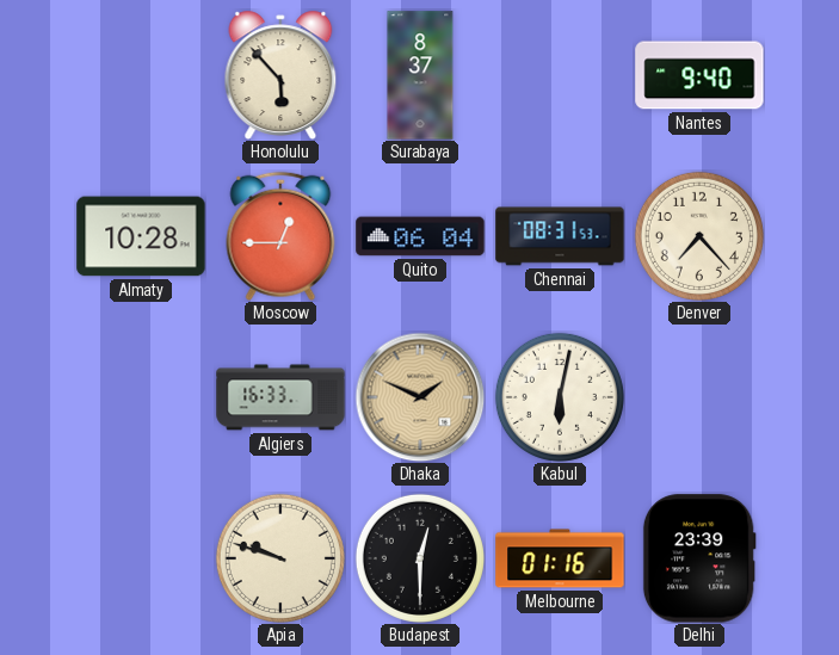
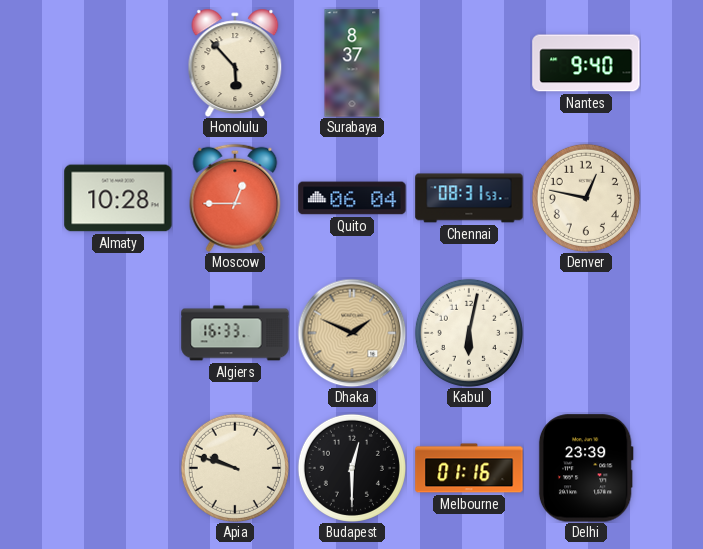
Denver: 7:23 -> 12:47
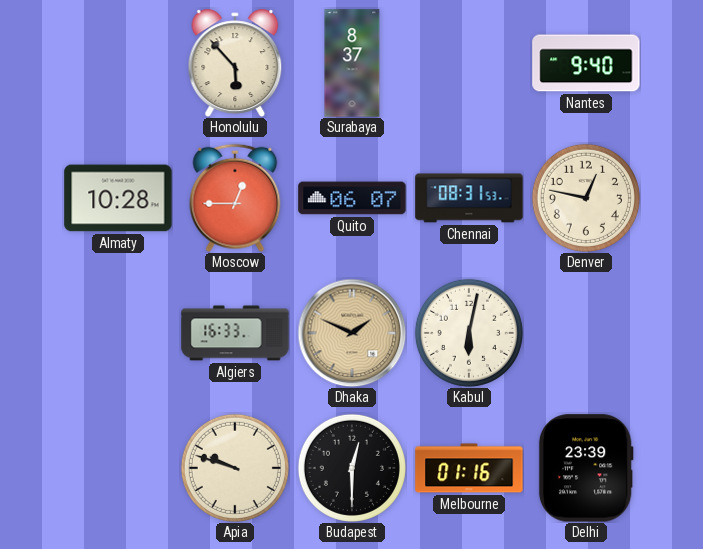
Quito: 06:04 -> 06:07
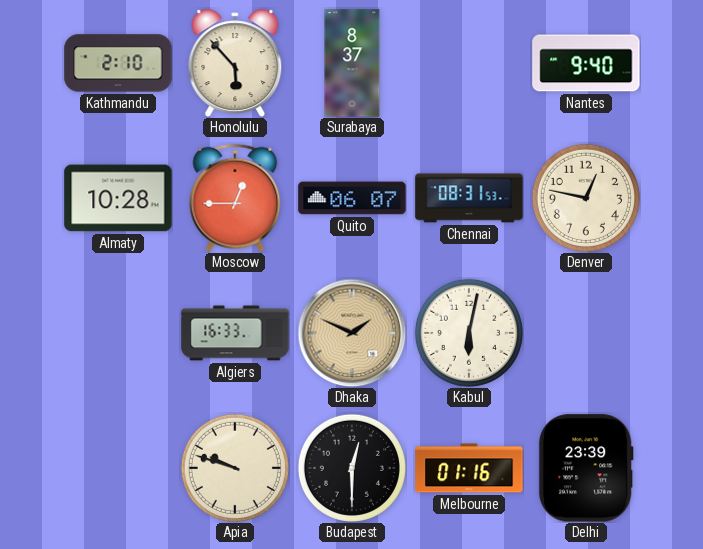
Kathmandu: none -> 2:10
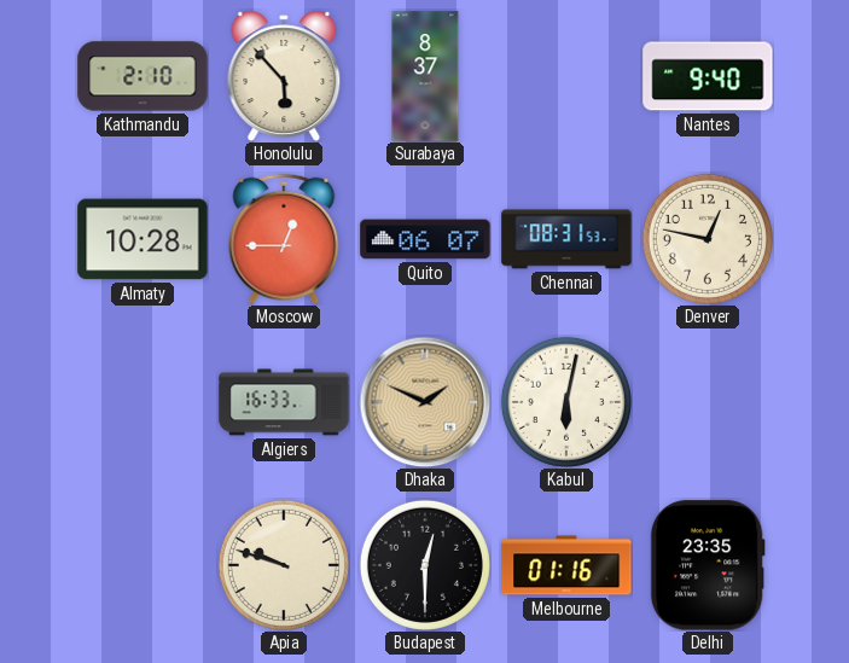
Delhi: 23:39 -> 23:35
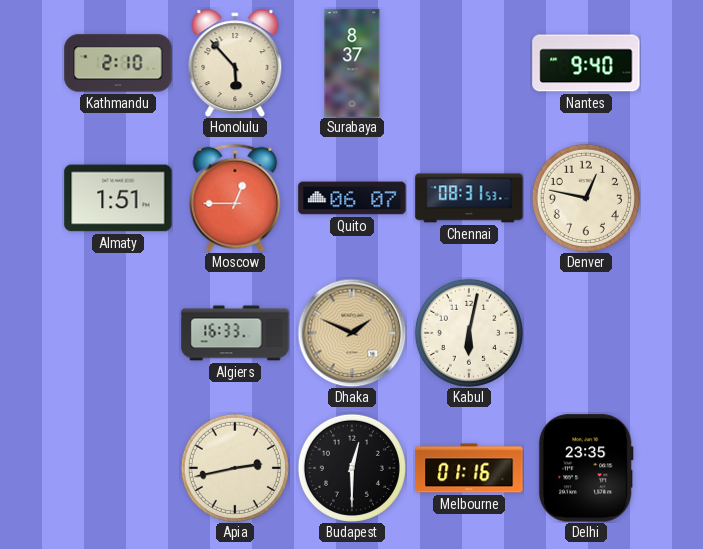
Almaty: 10:28 -> 1:51
Apia: 9:48 -> 2:43
